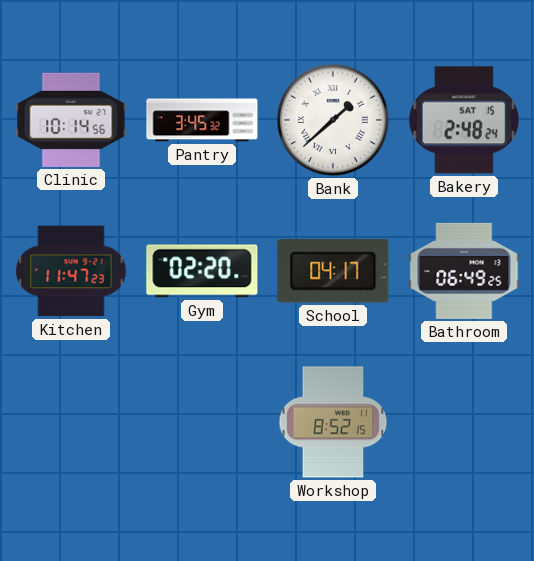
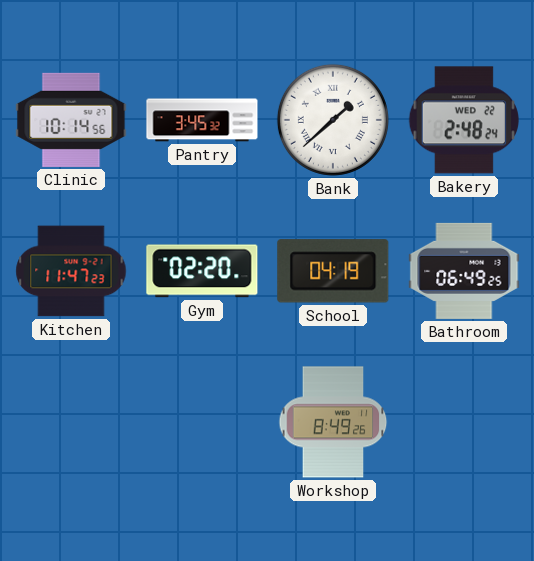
Bakery date: SAT 15 -> WED 22
School: 04:17 -> 04:19
Workshop: 8:52 -> 8:49
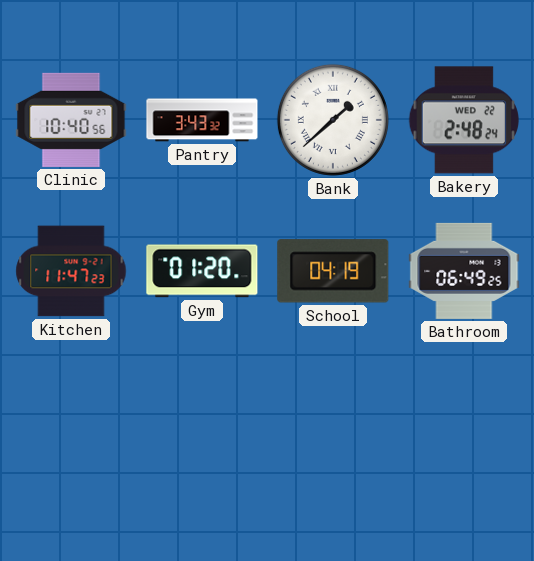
Clinic: 10:14 -> 10:40
Pantry: 3:45 -> 3:43
Gym: 02:20 -> 01:20
Workshop: 8:49 -> none
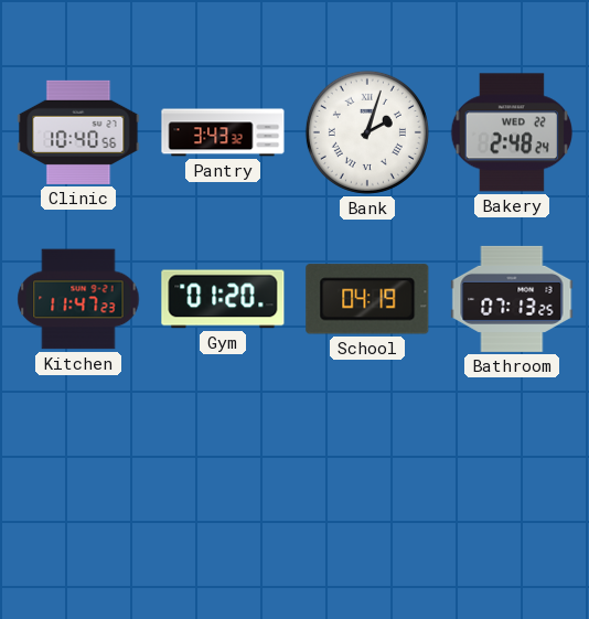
Bank: 1:38 -> 2:03
Bathroom: 06:49 -> 07:13
